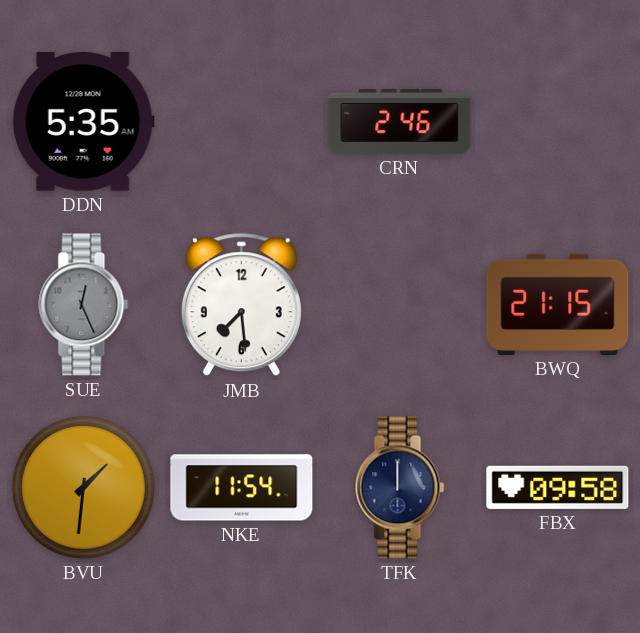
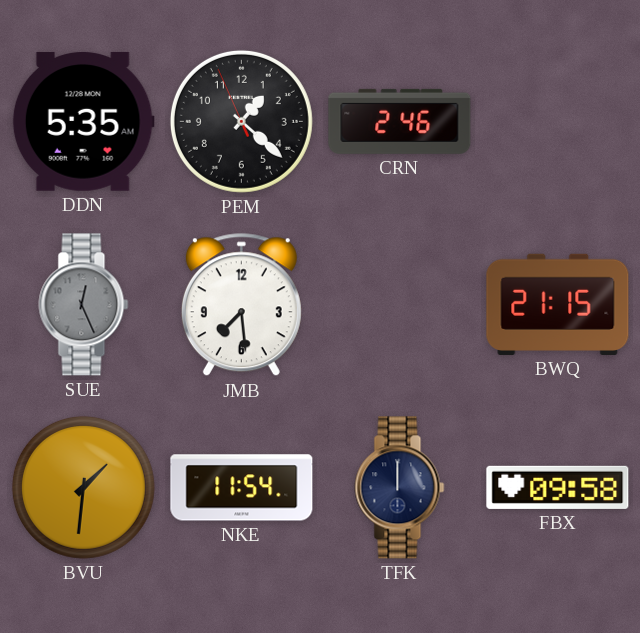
PEM: none -> 1:21
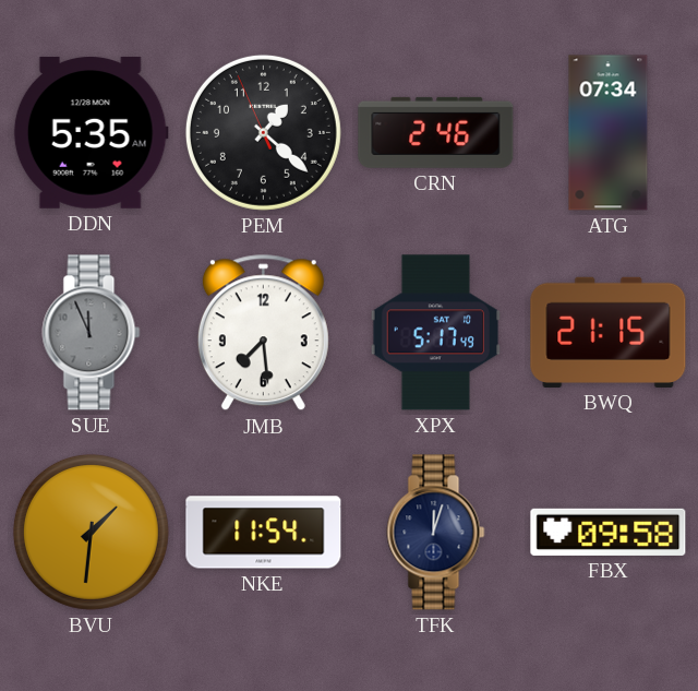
ATG: none -> 07:34
SUE: 12:26 -> 11:56
XPX: none -> 5:17
TFK: 12:00 -> 12:03
